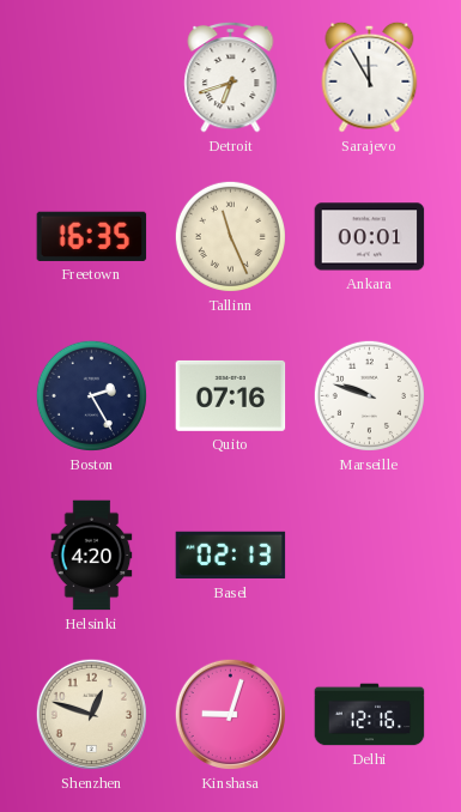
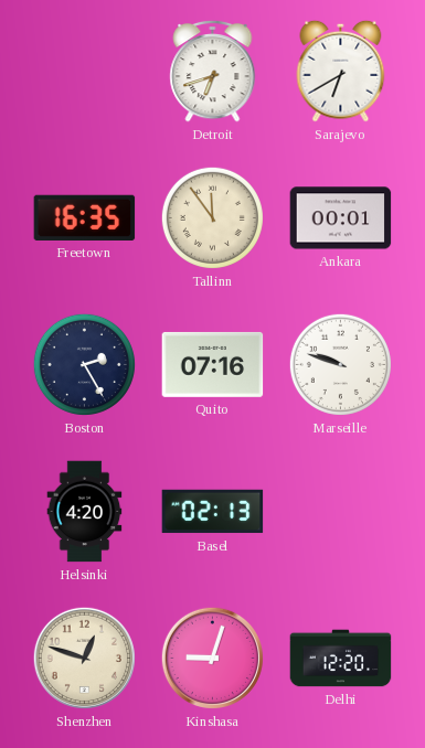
Sarajevo: 11:55 -> 6:40
Tallinn: 11:26 -> 11:54
Delhi: 12:16 -> 12:20
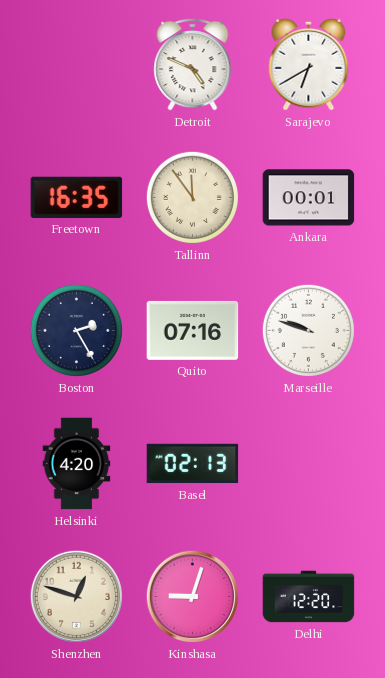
Detroit: 6:42 -> 4:49
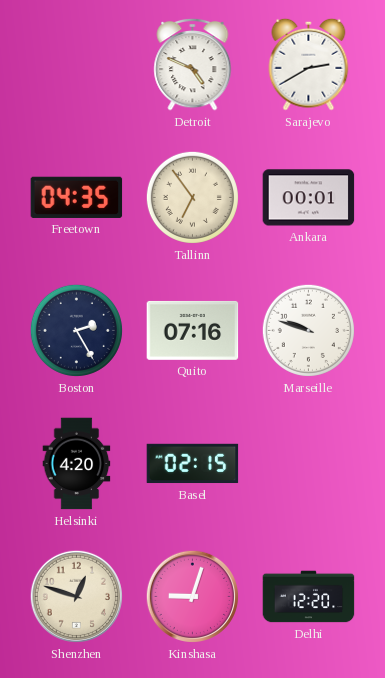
Sarajevo: 6:40 -> 2:40
Freetown: 16:35 -> 04:35
Tallinn: 11:54 -> 6:54
Basel: 02:13 -> 02:15
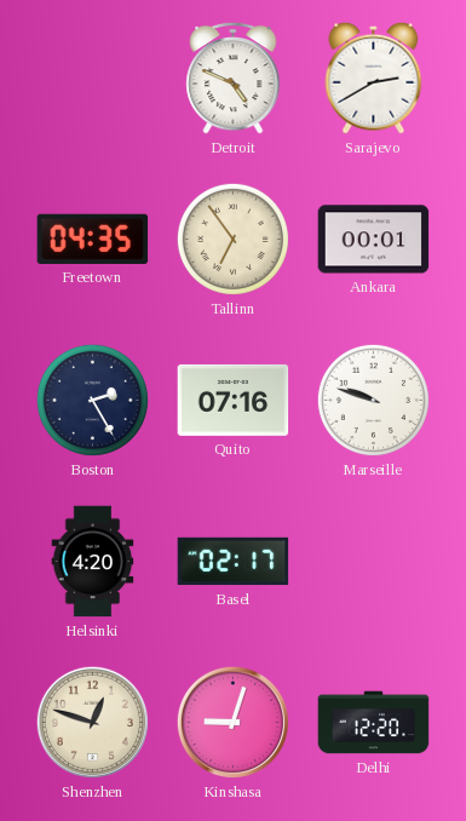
Basel: 02:15 -> 02:17
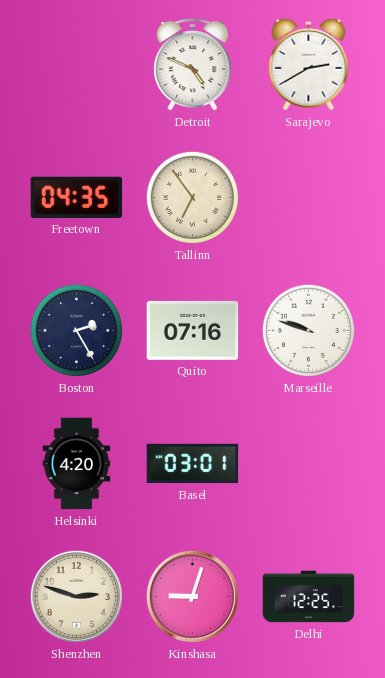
Ankara: 00:01 -> none
Basel: 02:17 -> 03:01
Shenzhen: 12:48 -> 2:48
Delhi: 12:20 -> 12:25
